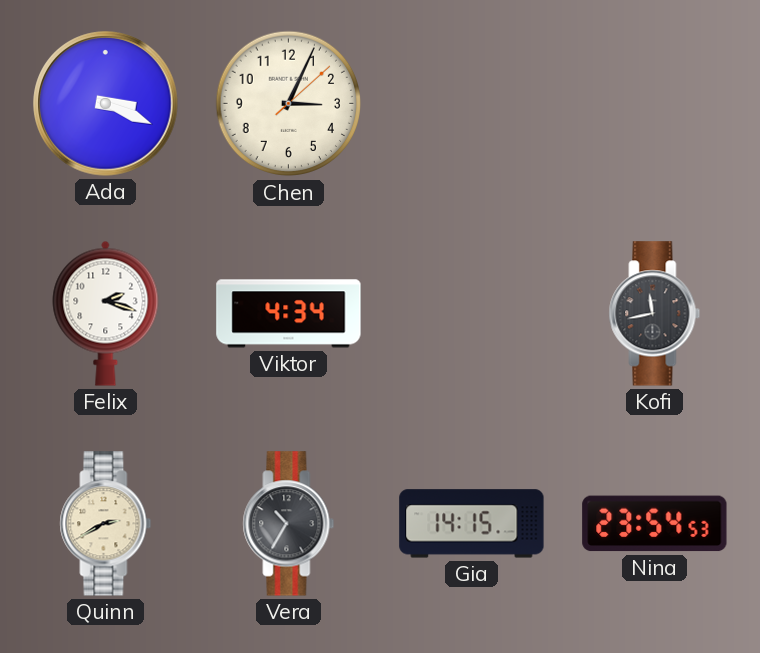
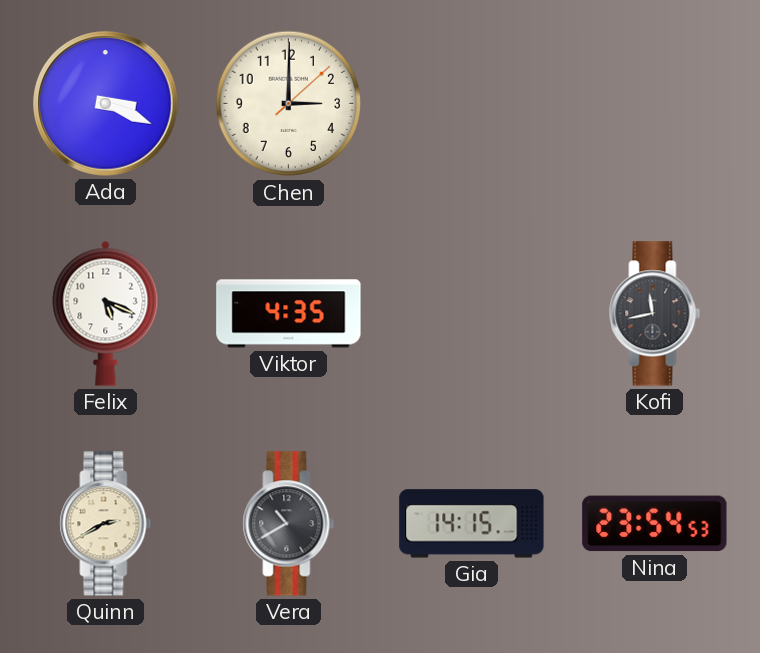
Chen: 3:04 -> 3:00
Felix: 2:18 -> 5:19
Viktor: 4:34 -> 4:35
Vera: 10:35 -> 10:40
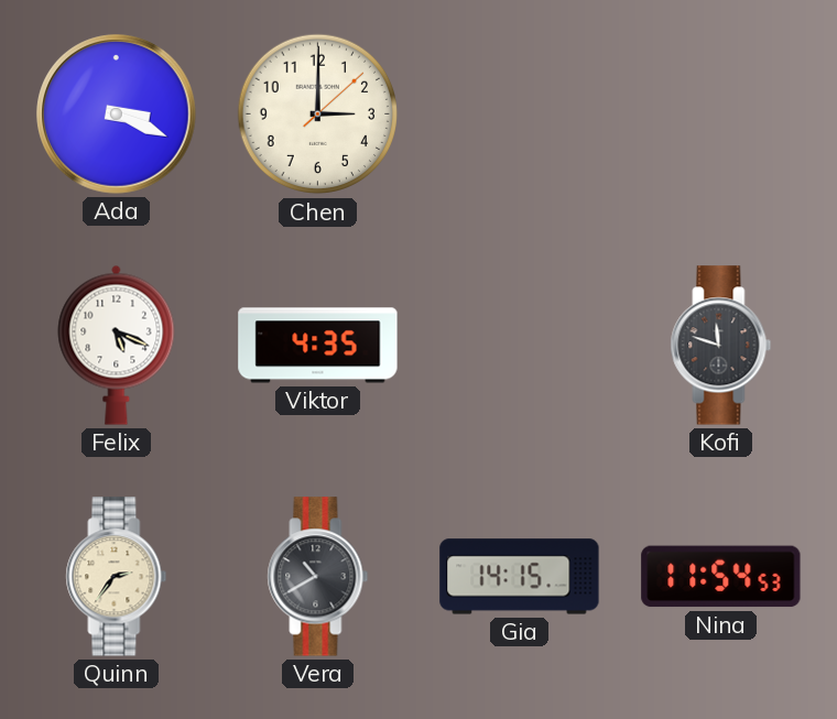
Kofi: 11:43 -> 11:48
Quinn: 2:40 -> 2:36
Nina: 23:54 -> 11:54
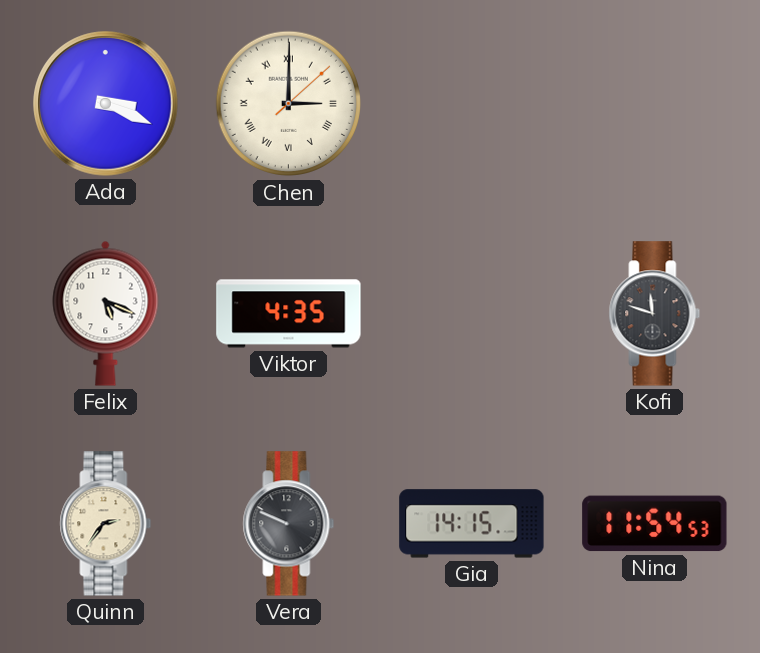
Chen numerals: Arabic -> Roman
Vera: 10:40 -> 9:49
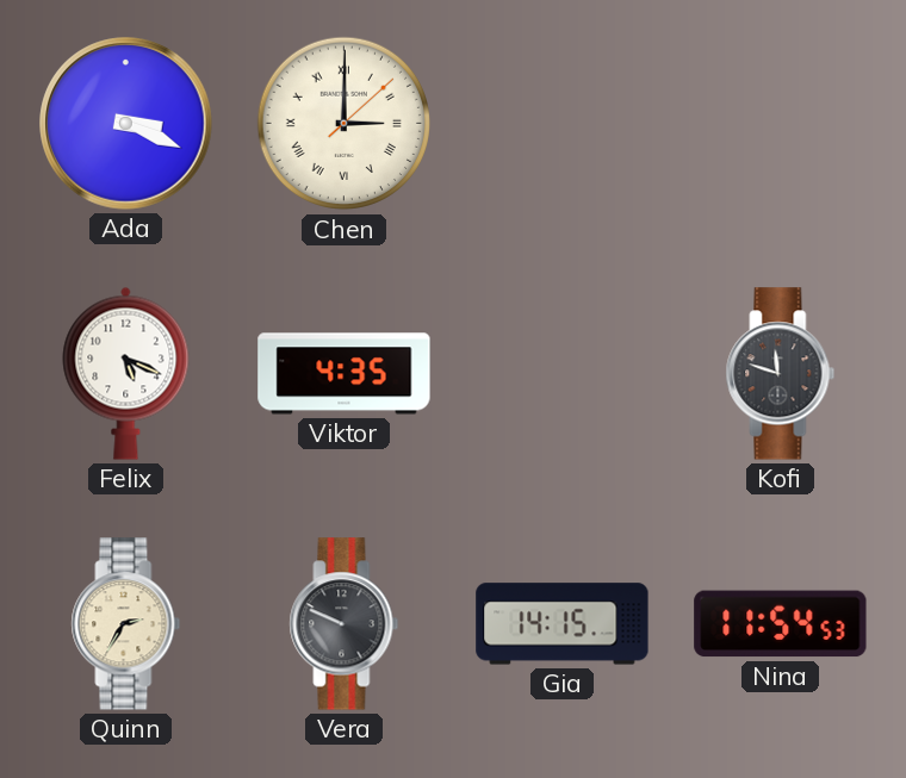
Quinn: 2:36 -> 2:35
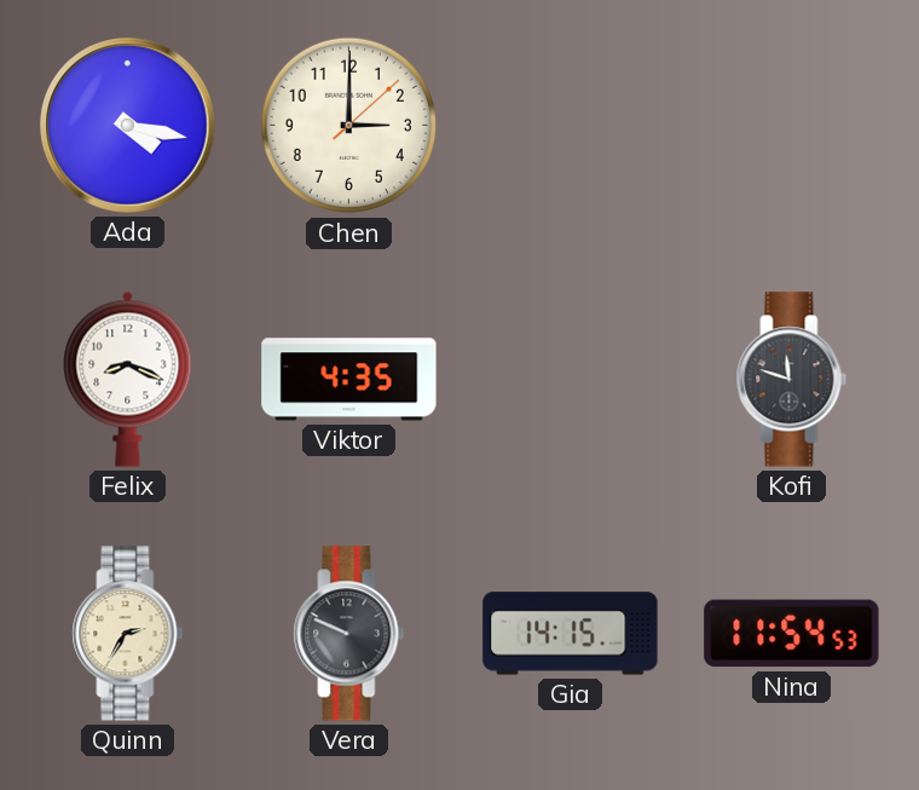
Ada: 3:19 -> 4:17
Chen numerals: Roman -> Arabic
Felix: 5:19 -> 8:19
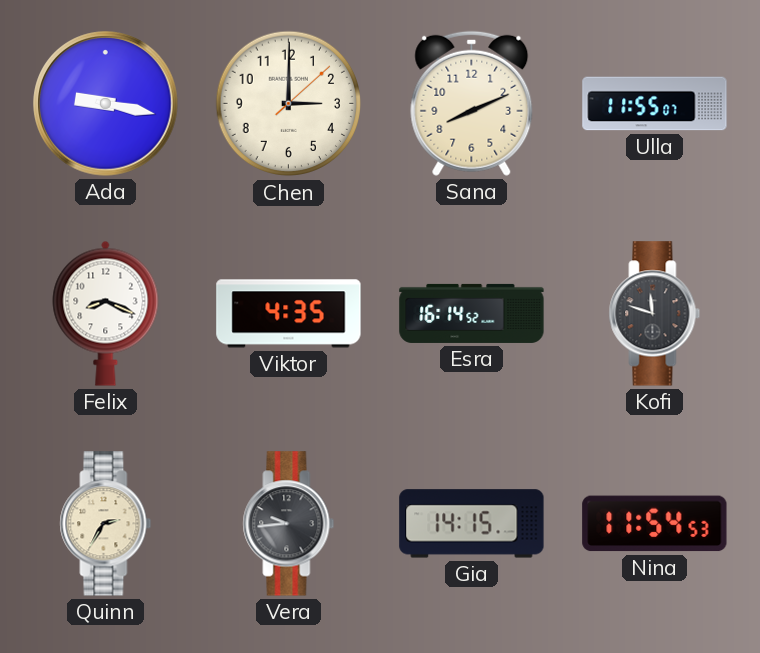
Ada: 4:17 -> 9:17
Sana: none -> 8:11
Ulla: none -> 11:55
Esra: none -> 16:14
Vera: 9:49 -> 9:44
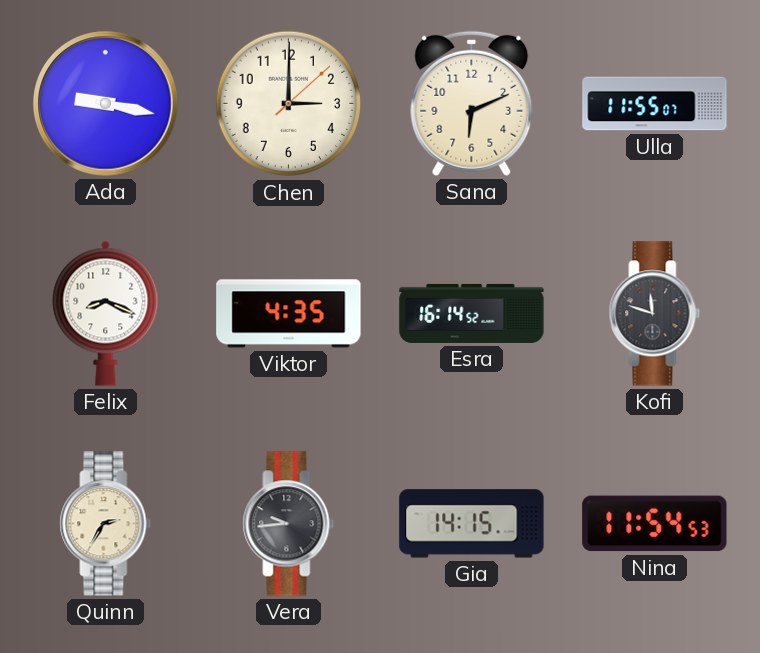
Sana: 8:11 -> 6:11
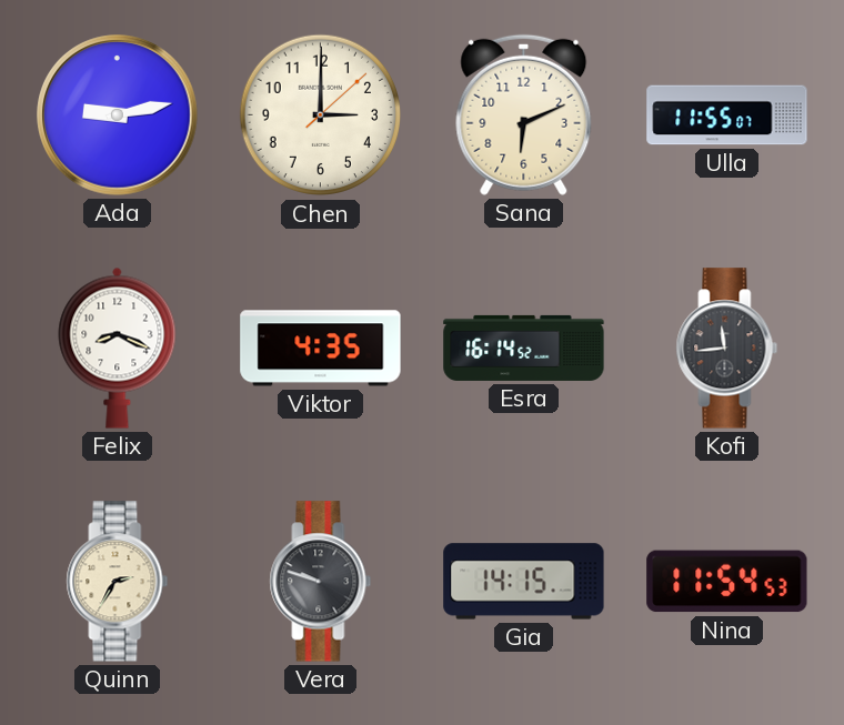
Ada: 9:17 -> 9:13
Kofi: 11:48 -> 11:44
Vera: 9:44 -> 9:48
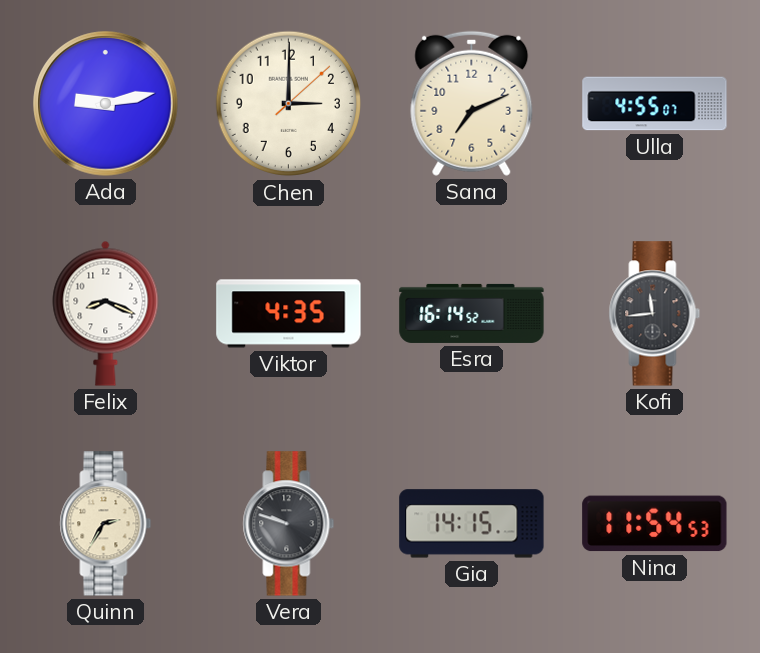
Sana: 6:11 -> 7:11
Ulla: 11:55 -> 4:55
